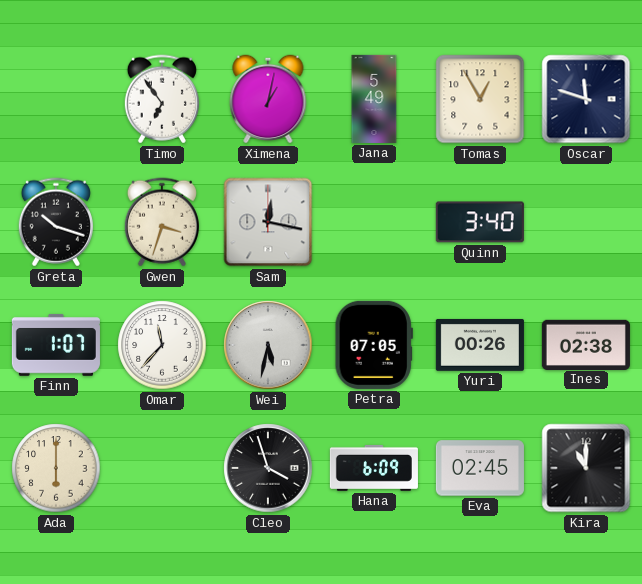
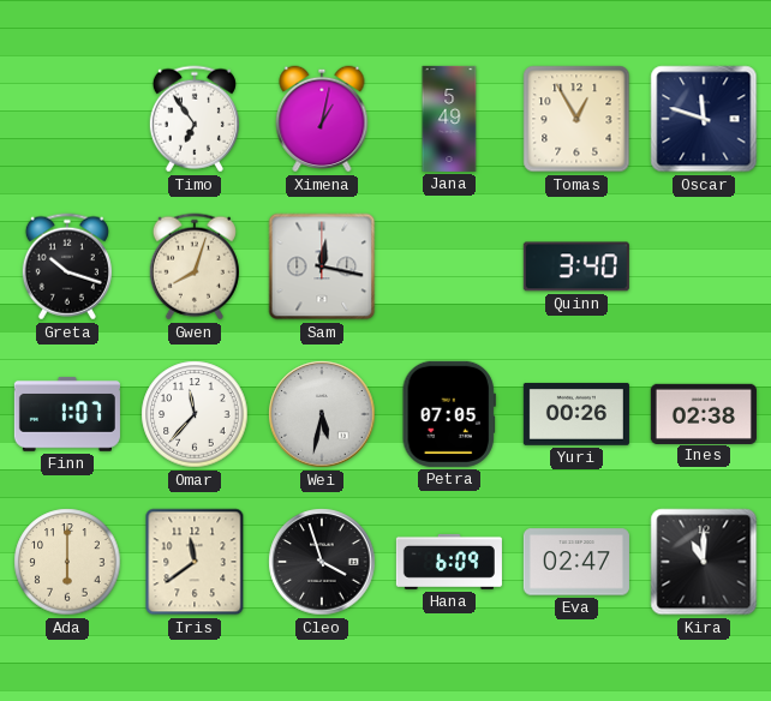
Gwen: 3:33 -> 8:03
Iris: none -> 11:39
Eva: 02:45 -> 02:47
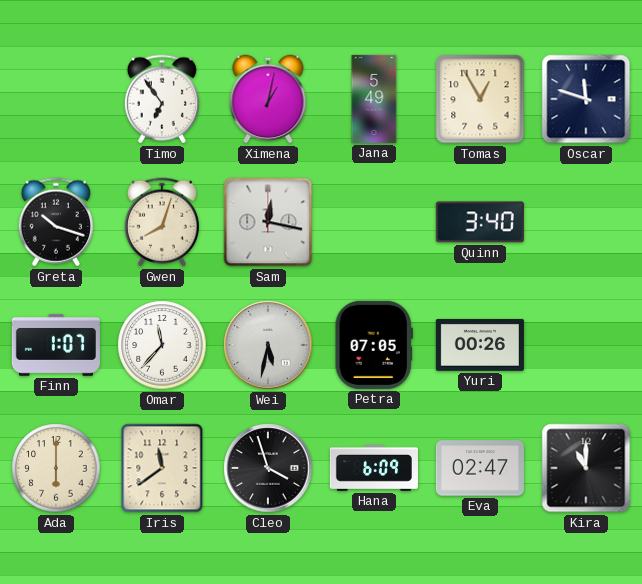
Ines: 02:38 -> none
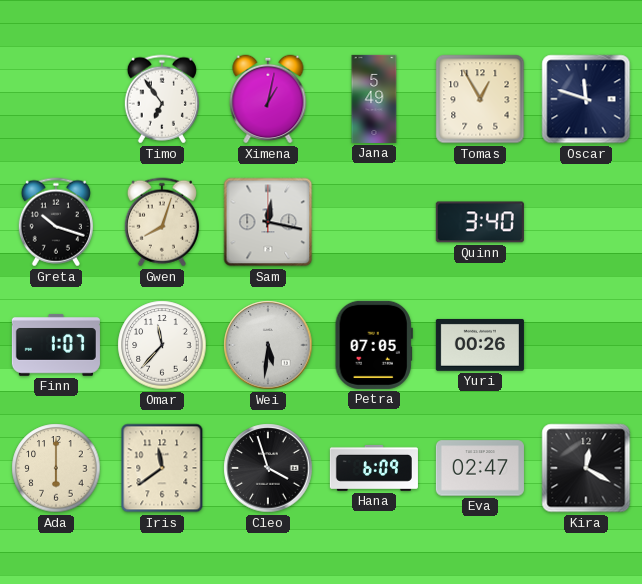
Wei: 5:32 -> 5:31
Kira: 11:00 -> 12:20
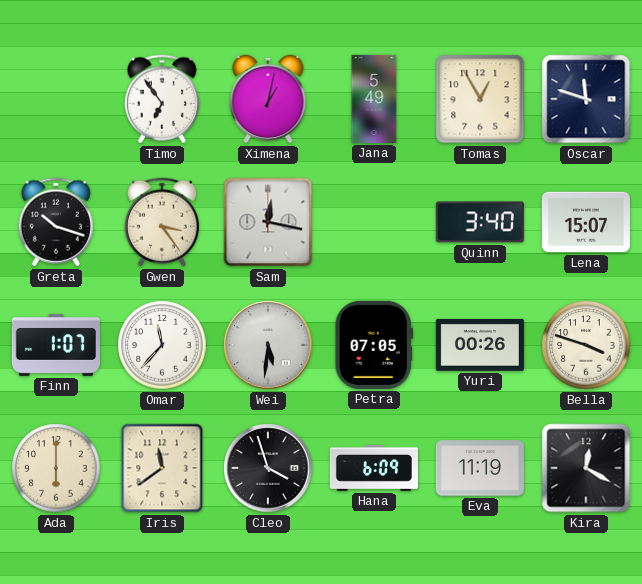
Gwen: 8:03 -> 3:24
Lena: none -> 15:07
Bella: none -> 3:48
Eva: 02:47 -> 11:19
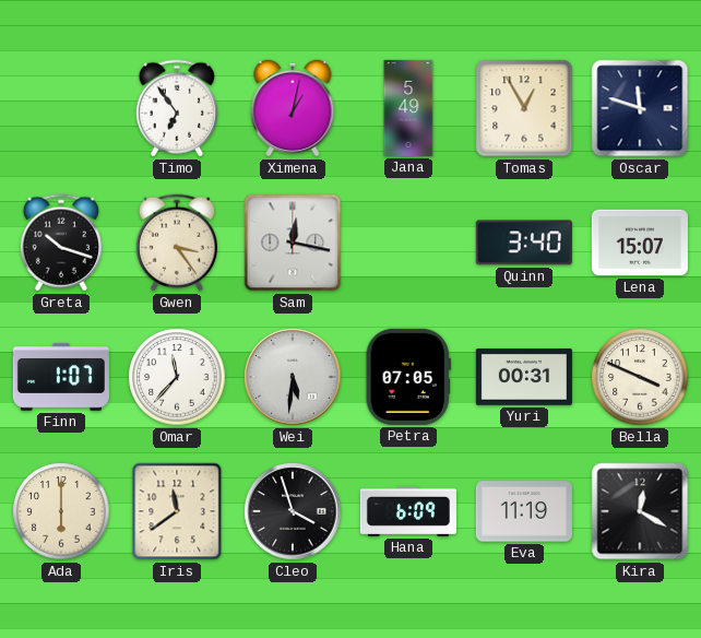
Yuri: 00:26 -> 00:31
Bella: 3:48 -> 3:49
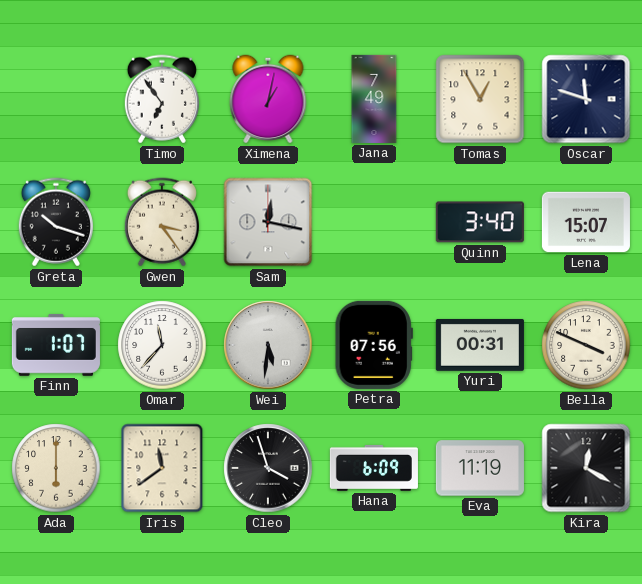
Jana: 5:49 -> 7:49
Petra: 07:05 -> 07:56
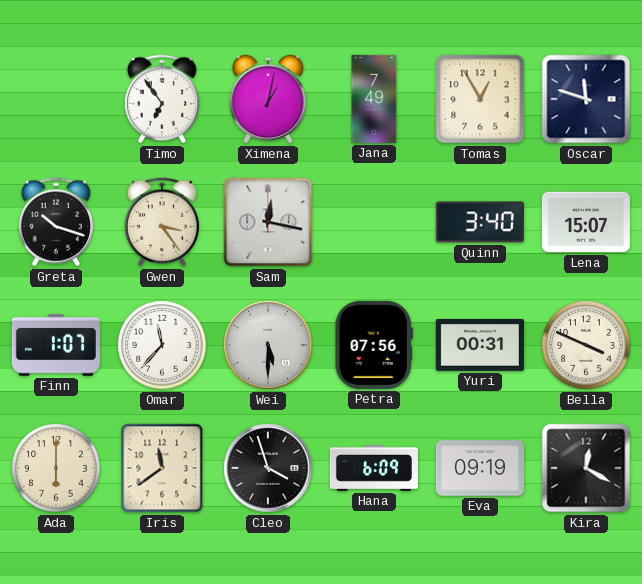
Wei: 5:31 -> 5:30
Eva: 11:19 -> 09:19
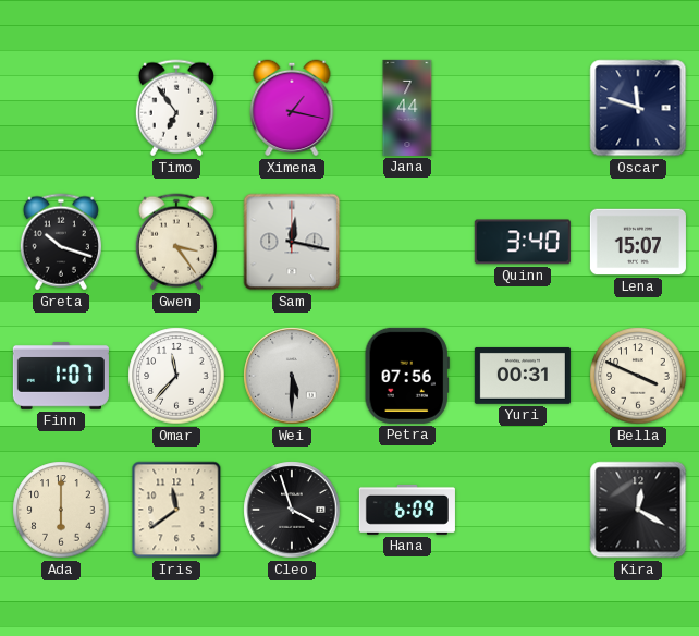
Ximena: 1:02 -> 1:17
Jana: 7:49 -> 7:44
Tomas: 12:55 -> none
Eva: 09:19 -> none
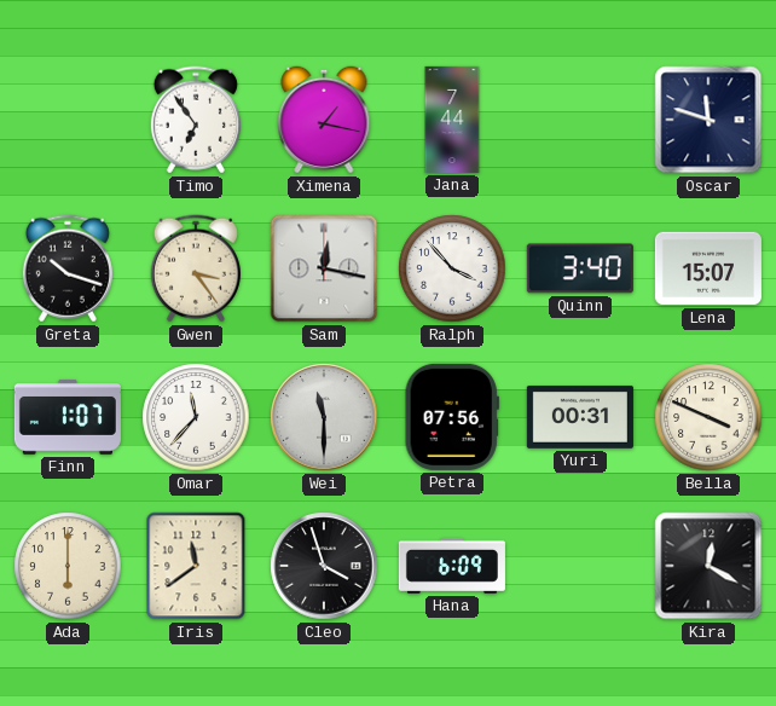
Ralph: none -> 3:53
Wei: 5:30 -> 11:30
